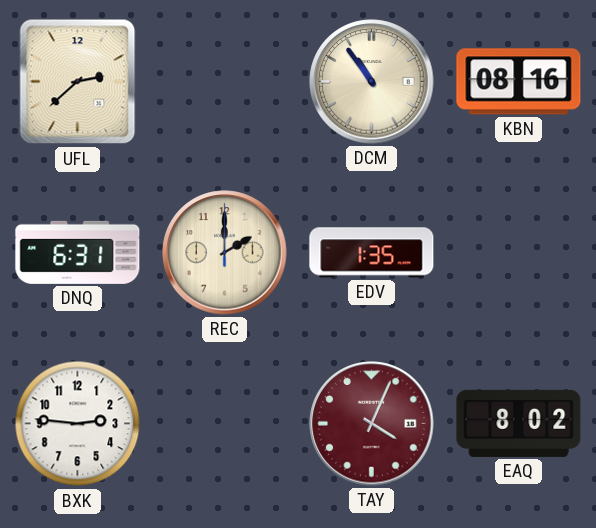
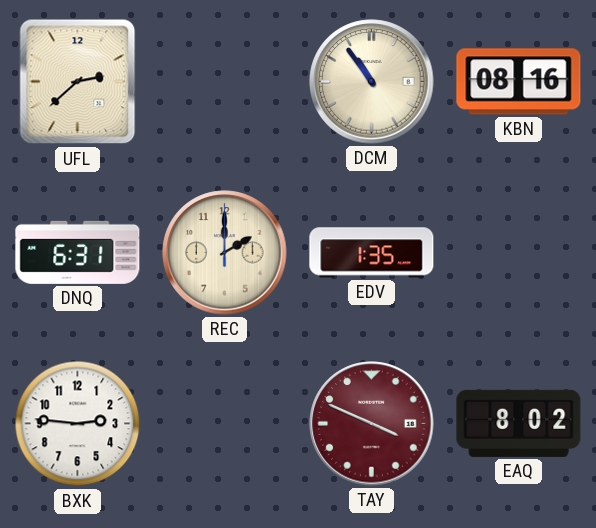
TAY: 4:04 -> 3:49
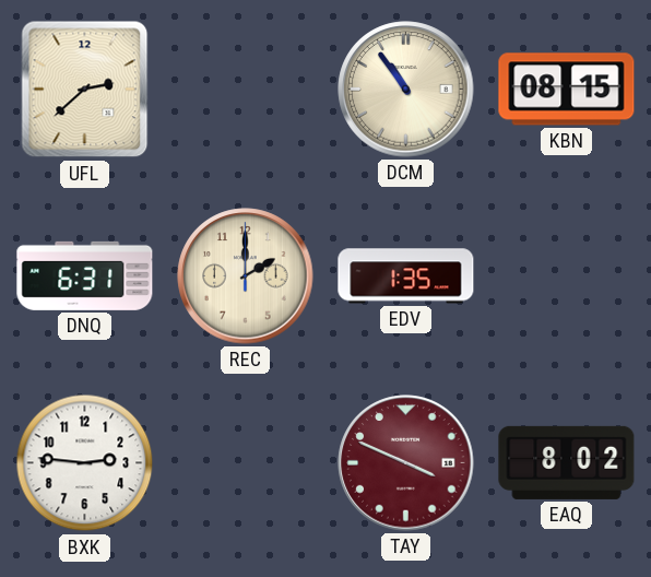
KBN: 08:16 -> 08:15
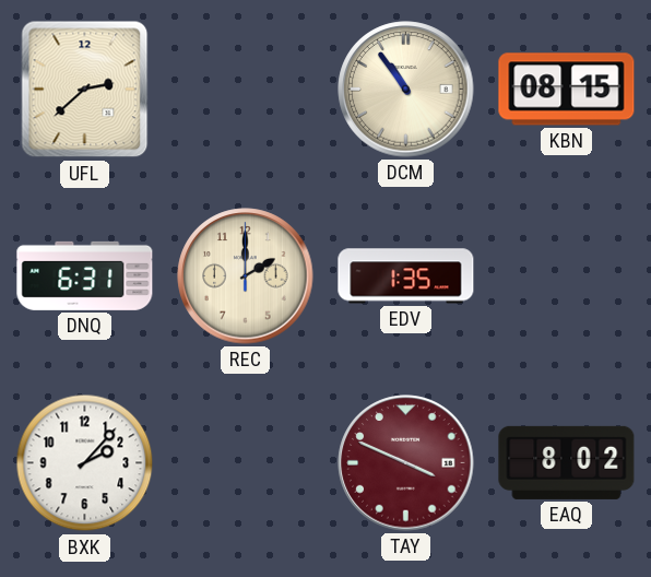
BXK: 2:46 -> 2:07
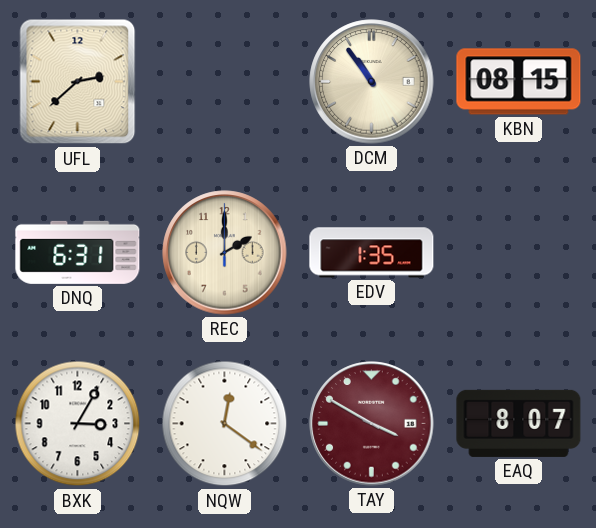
BXK: 2:07 -> 3:05
NQW: none -> 12:21
TAY: 3:49 -> 3:50
EAQ: 8:02 -> 8:07
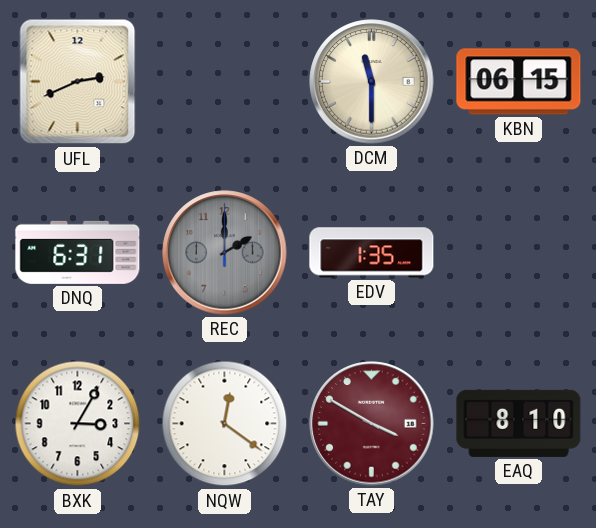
UFL: 2:38 -> 2:41
DCM: 10:54 -> 11:30
KBN: 08:15 -> 06:15
REC dial: cream -> grey
EAQ: 8:07 -> 8:10
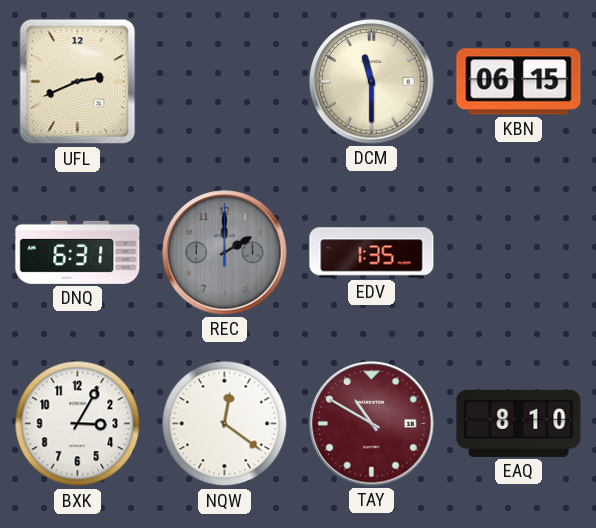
TAY: 3:50 -> 10:50
